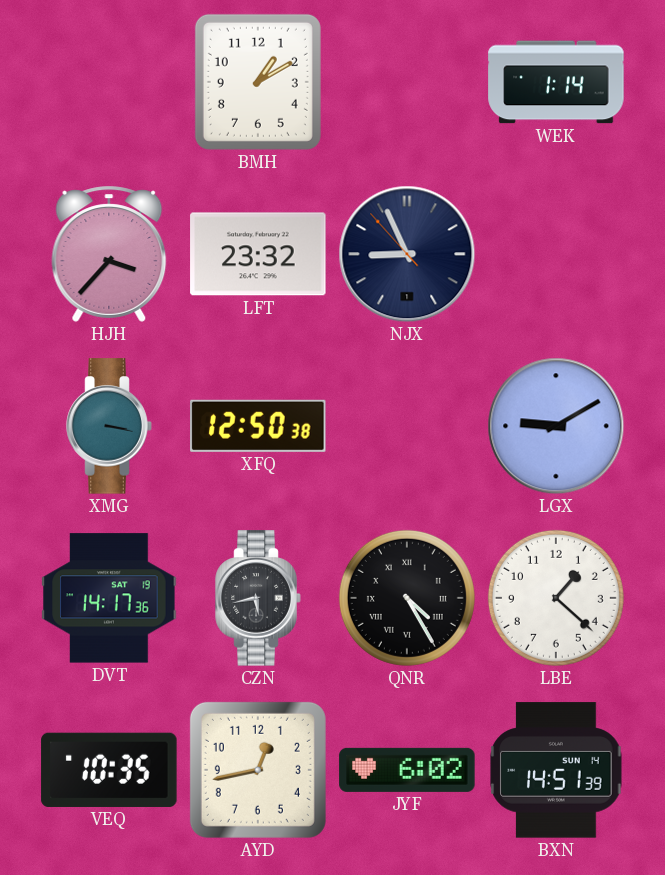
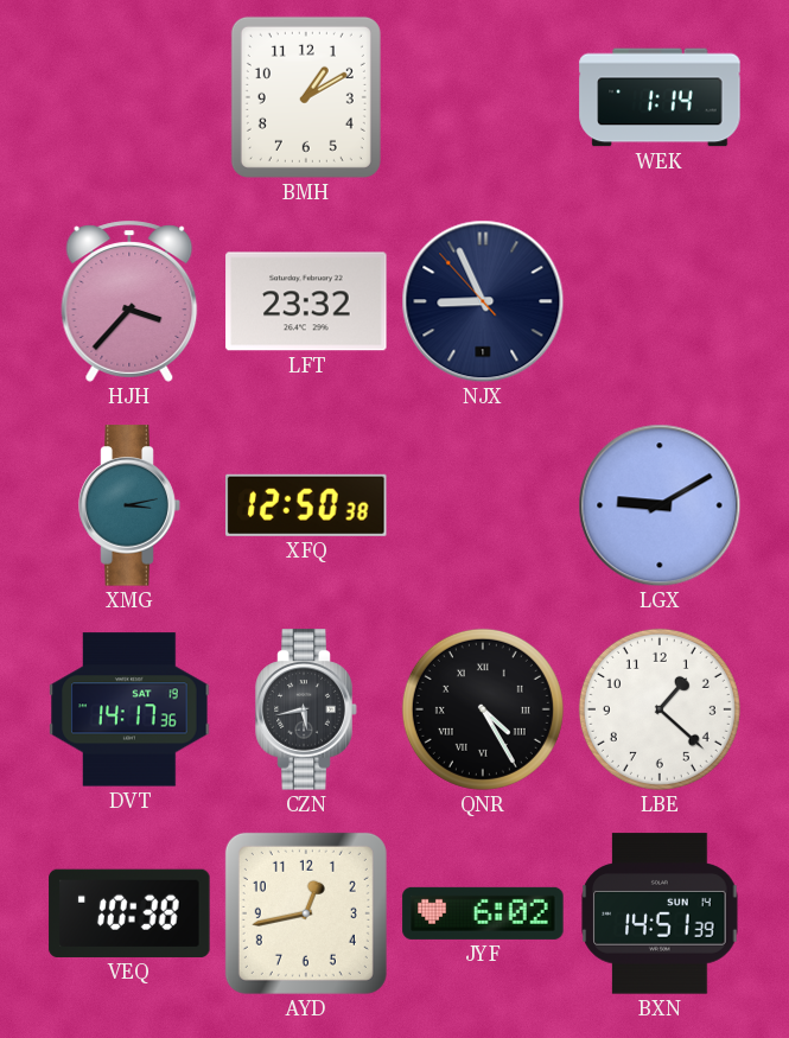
XMG: 3:17 -> 3:13
VEQ: 10:35 -> 10:38
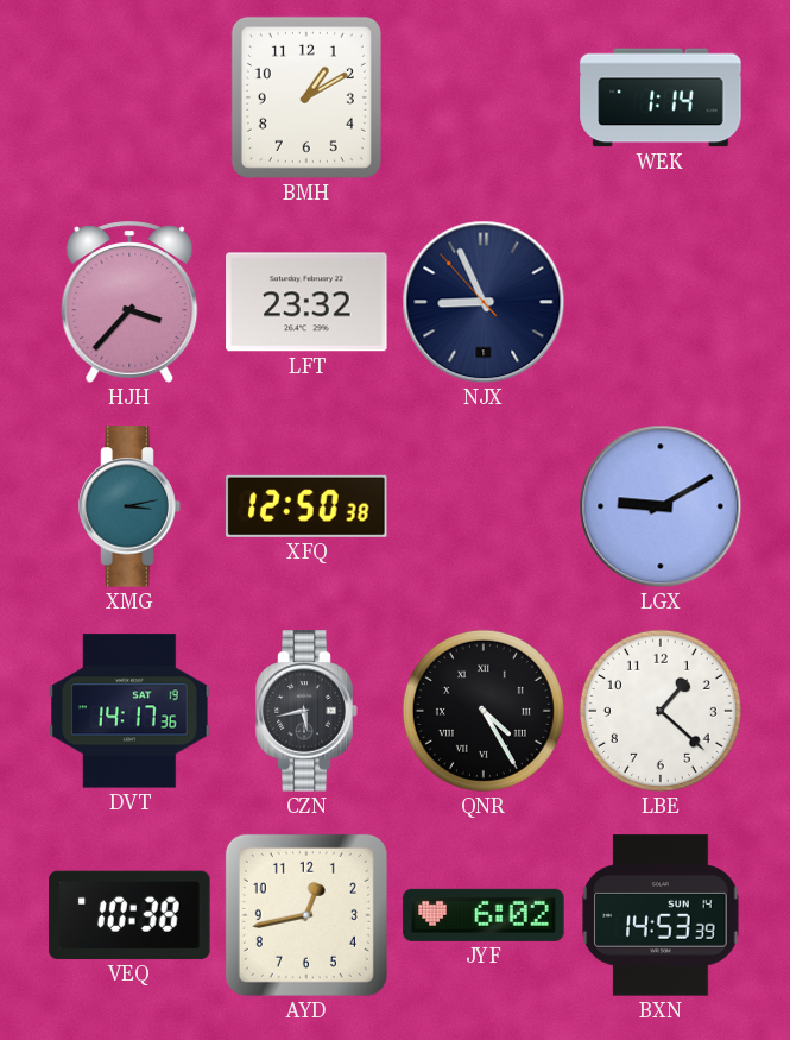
BXN: 14:51 -> 14:53
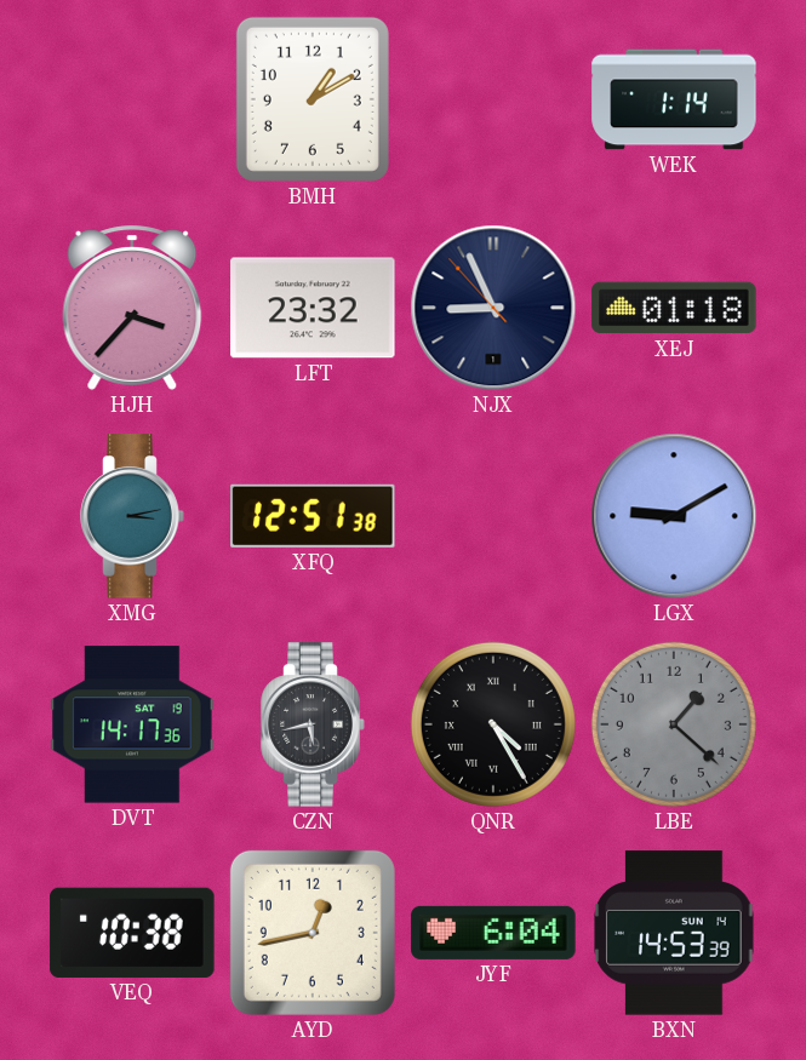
XEJ: none -> 01:18
XFQ: 12:50 -> 12:51
LBE dial: white -> grey
JYF: 6:02 -> 6:04
